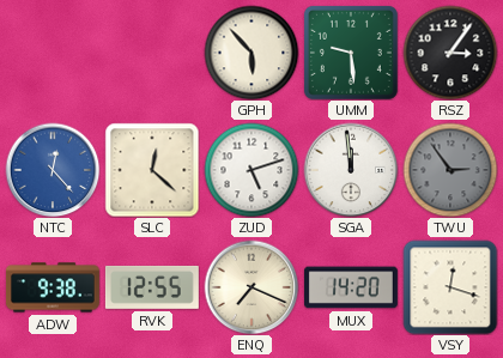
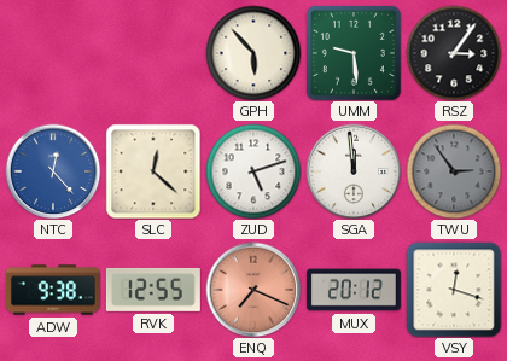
ENQ dial: cream -> salmon
MUX: 14:20 -> 20:12
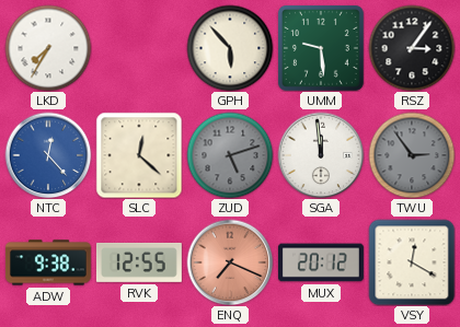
LKD: none -> 7:35
ZUD dial: white -> grey
VSY: 12:18 -> 12:20
